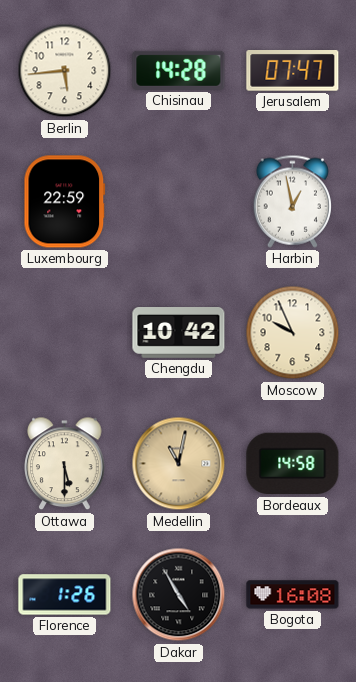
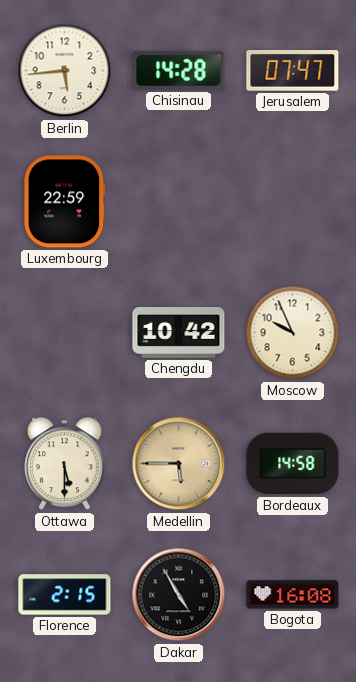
Harbin: 12:58 -> none
Medellin: 11:02 -> 5:45
Florence: 1:26 -> 2:15
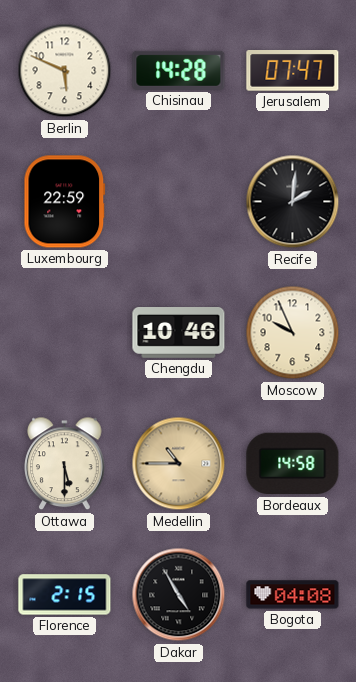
Berlin: 5:44 -> 5:49
Recife: none -> 2:01
Chengdu: 10:42 -> 10:46
Medellin: 5:45 -> 10:45
Bogota: 16:08 -> 04:08
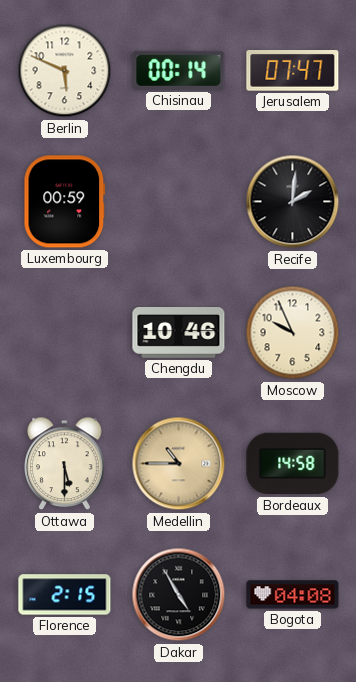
Chisinau: 14:28 -> 00:14
Luxembourg: 22:59 -> 00:59
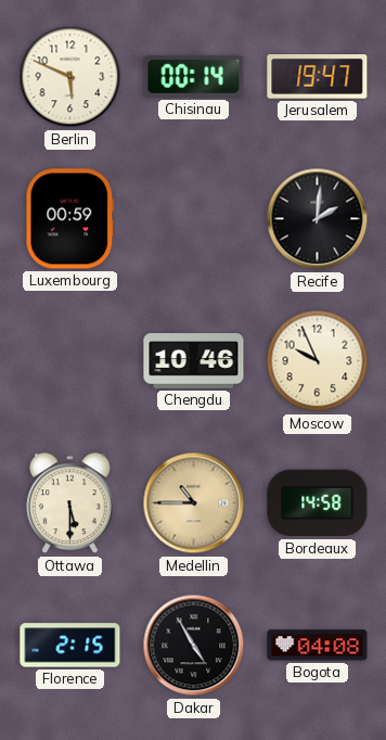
Jerusalem: 07:47 -> 19:47
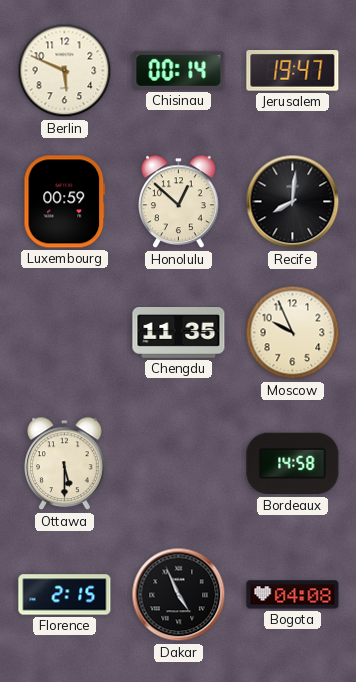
Honolulu: none -> 12:52
Recife: 2:01 -> 8:01
Chengdu: 10:46 -> 11:35
Medellin: 10:45 -> none
Dakar: 4:55 -> 4:56
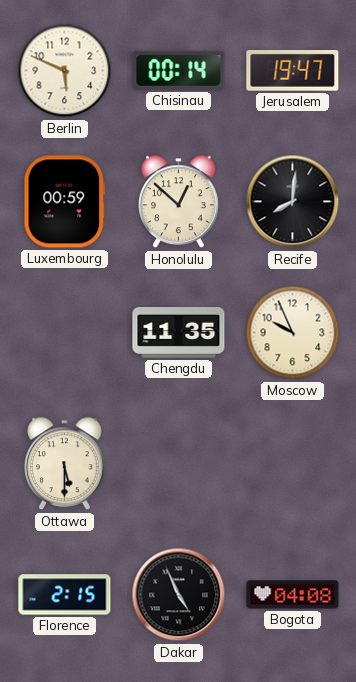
Bordeaux: 14:58 -> none
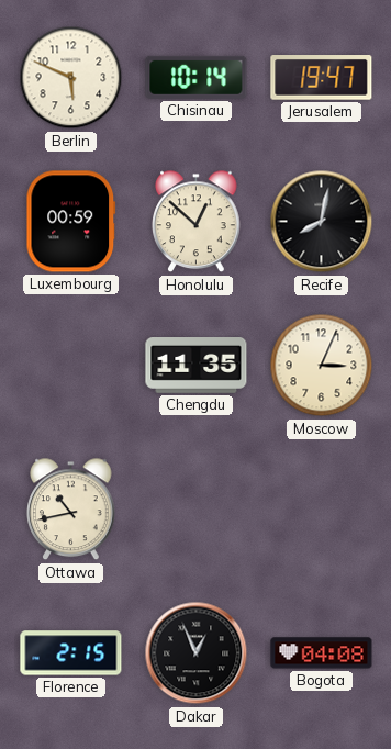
Chisinau: 00:14 -> 10:14
Recife: 8:01 -> 8:02
Moscow: 9:56 -> 3:04
Ottawa: 5:30 -> 10:43
Dakar: 4:56 -> 12:56
